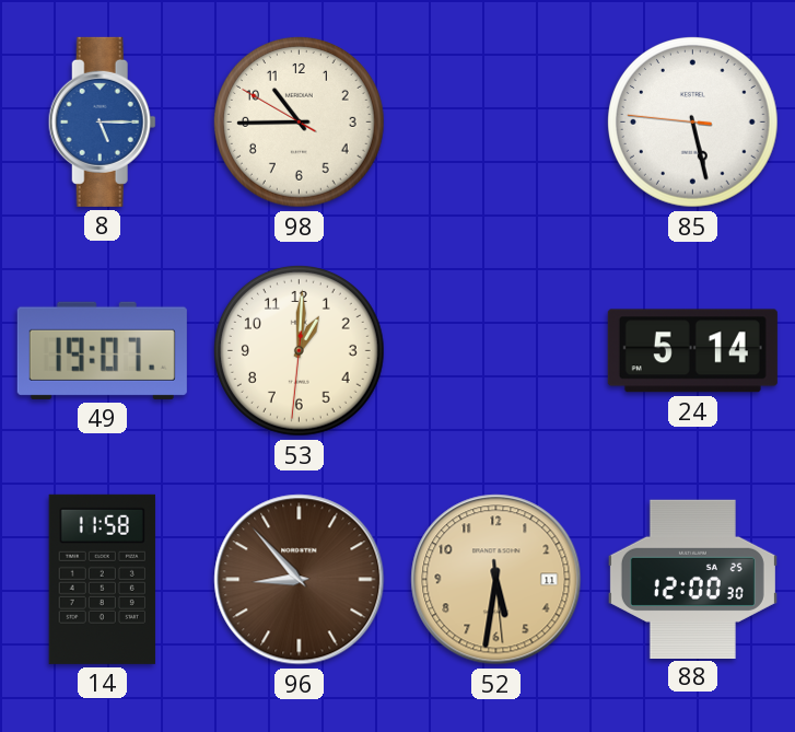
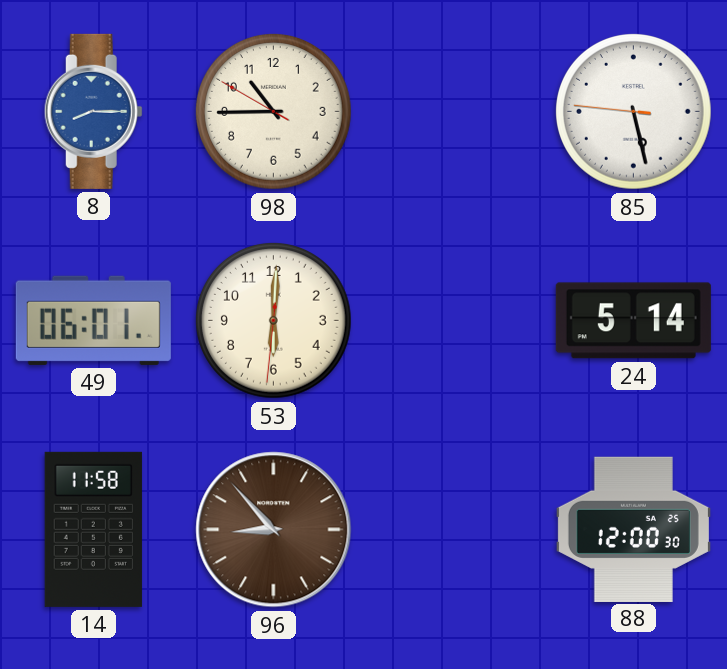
8: 5:15 -> 8:15
49: 19:07 -> 06:01
53: 1:00 -> 6:00
52: 5:31 -> none
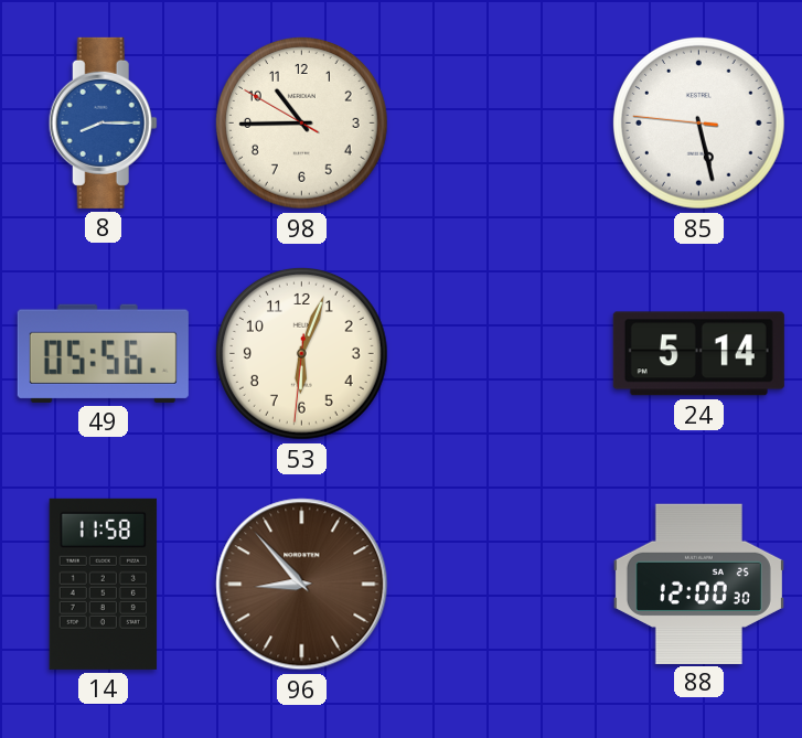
49: 06:01 -> 05:56
53: 6:00 -> 6:03
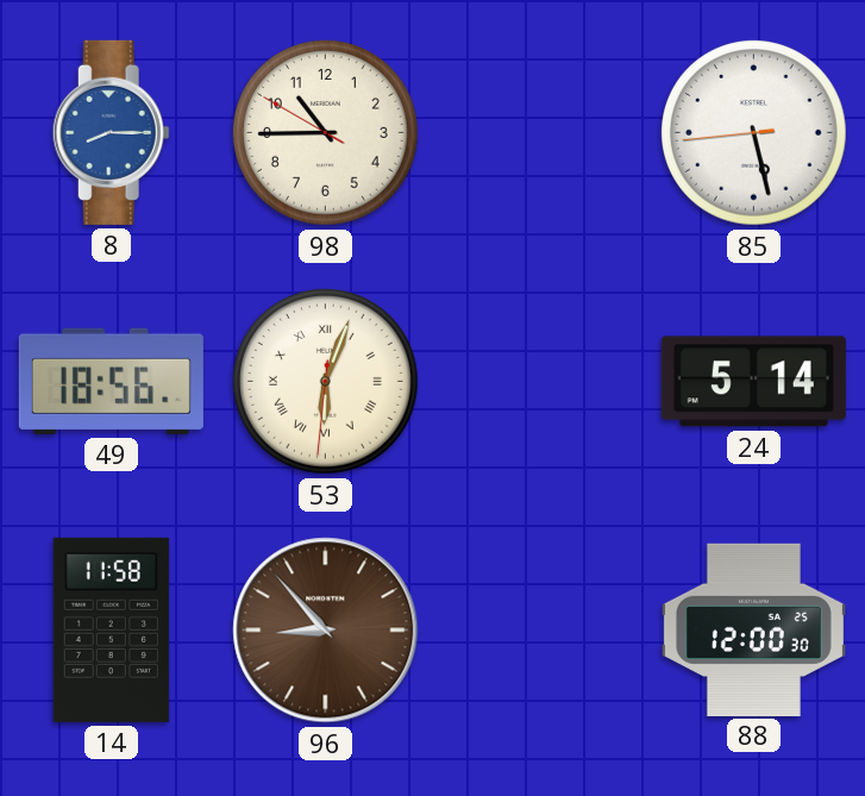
85: 5:27:46 -> 5:27:44
49: 05:56 -> 18:56
53 numerals: Arabic -> Roman
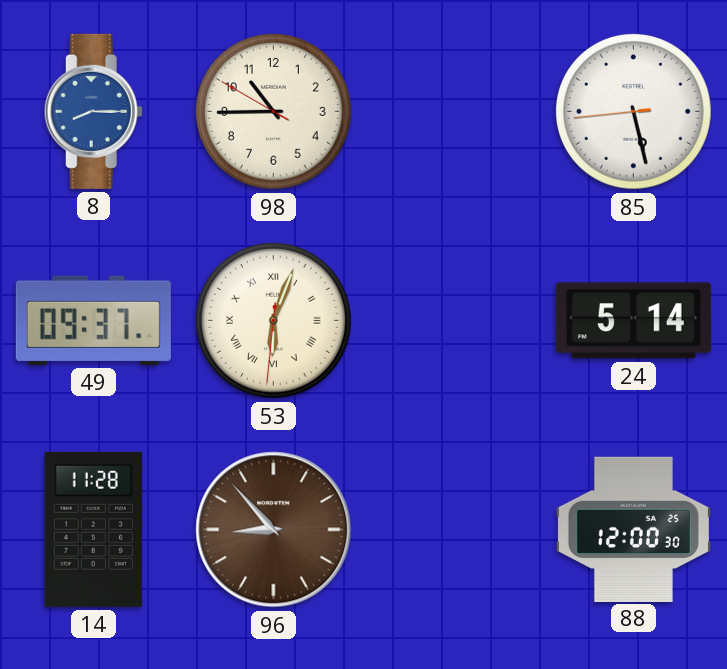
49: 18:56 -> 09:37
14: 11:58 -> 11:28
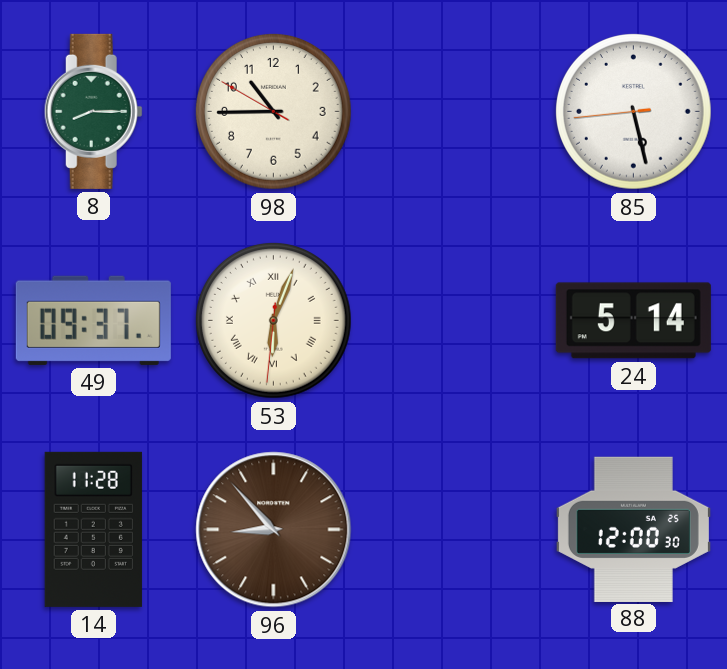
8 dial: blue -> green
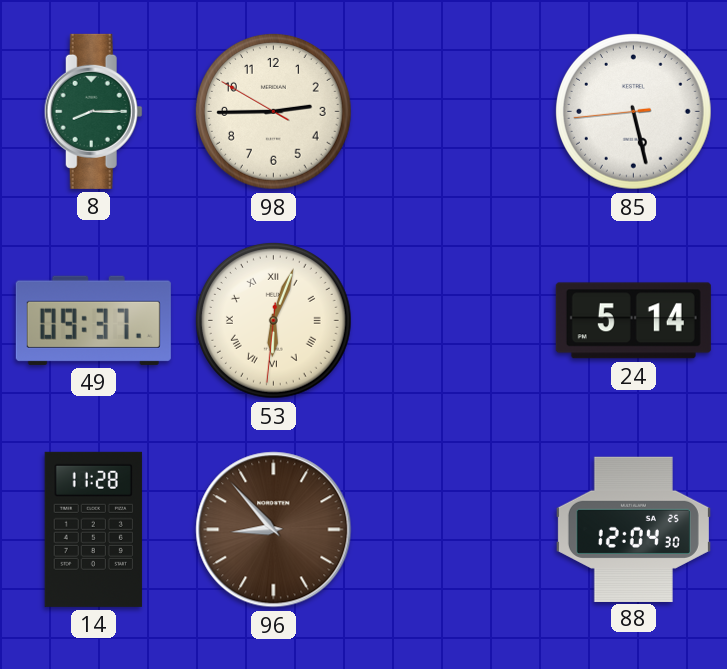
98: 10:44 -> 2:44
88: 12:00 -> 12:04
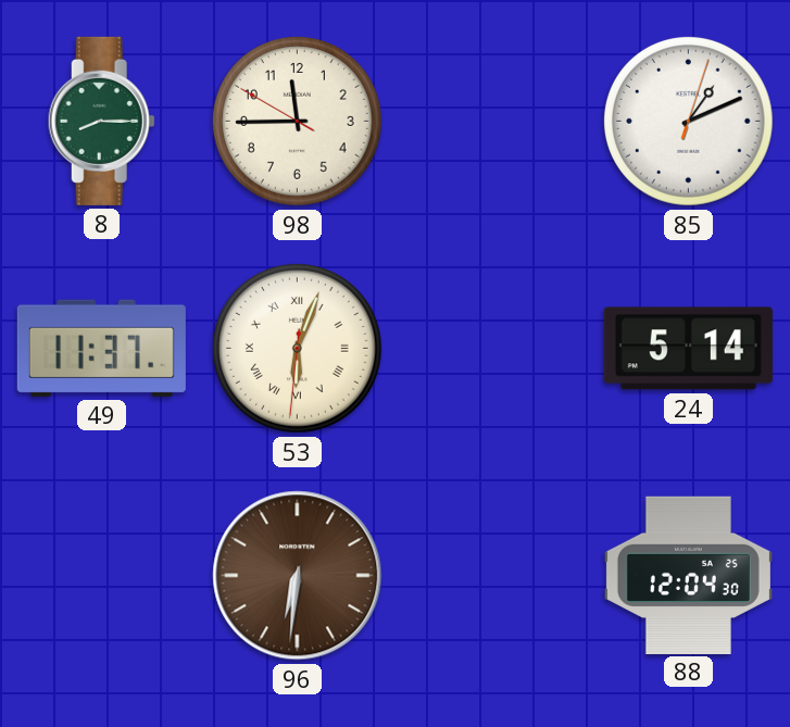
98: 2:44 -> 11:44
85: 5:27 -> 1:11
49: 09:37 -> 11:37
14: 11:28 -> none
96: 8:53 -> 6:31
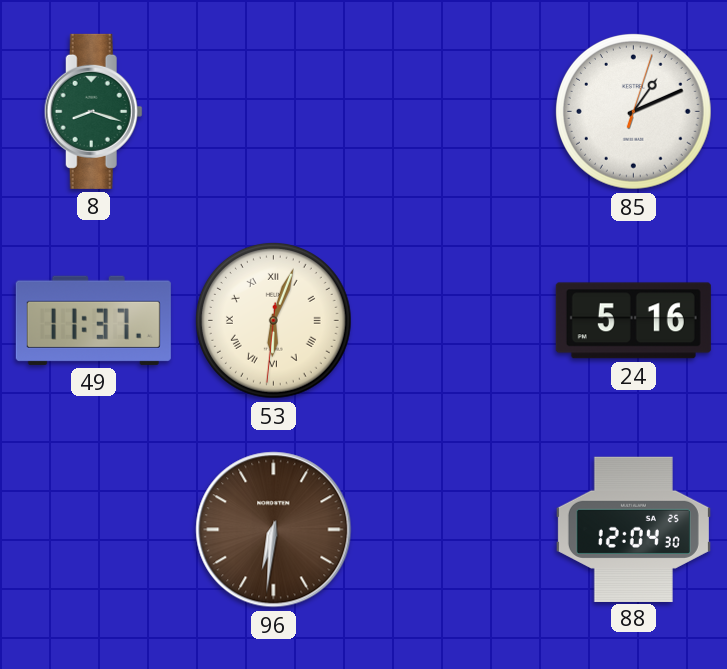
8: 8:15 -> 8:18
98: 11:44 -> none
24: 5:14 -> 5:16
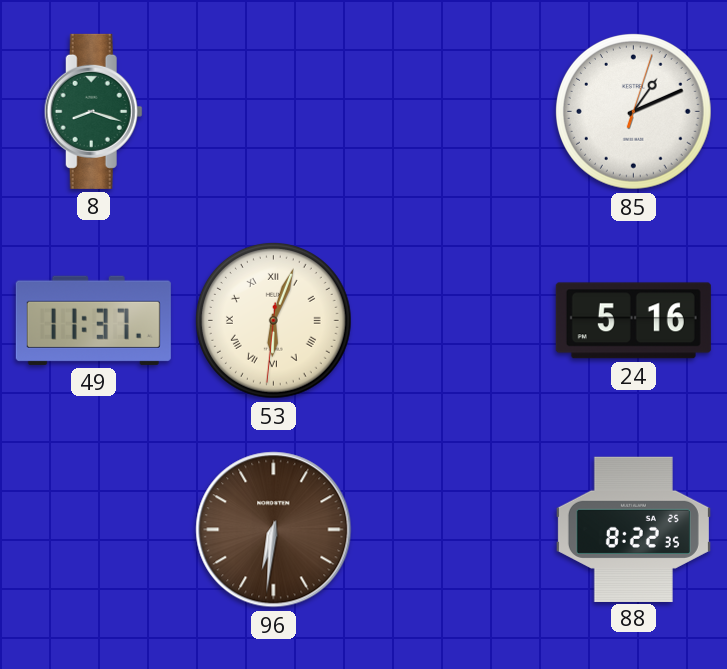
88: 12:04 -> 8:22
